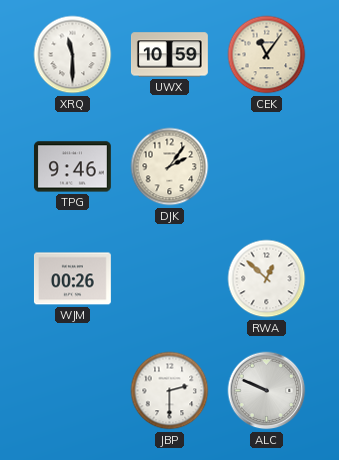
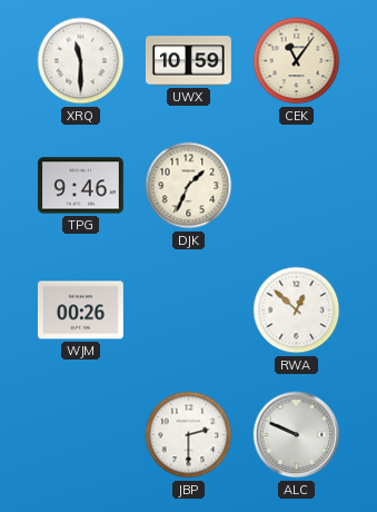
DJK: 2:06 -> 1:34
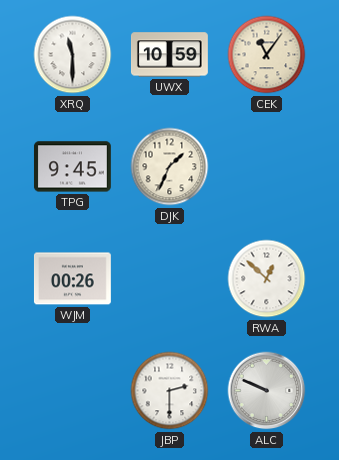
TPG: 9:46 -> 9:45
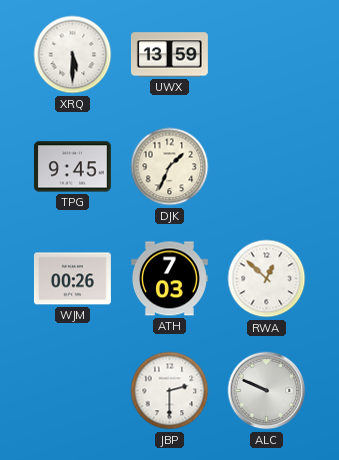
XRQ: 11:30 -> 5:30
UWX: 10:59 -> 13:59
CEK: 11:06 -> none
ATH: none -> 7:03
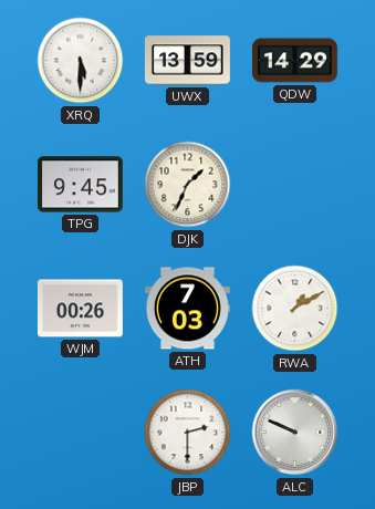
QDW: none -> 14:29
RWA: 12:52 -> 1:10
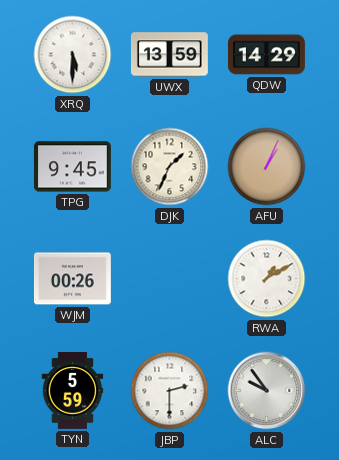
AFU: none -> 1:04
ATH: 7:03 -> none
TYN: none -> 5:59
ALC: 9:49 -> 9:54
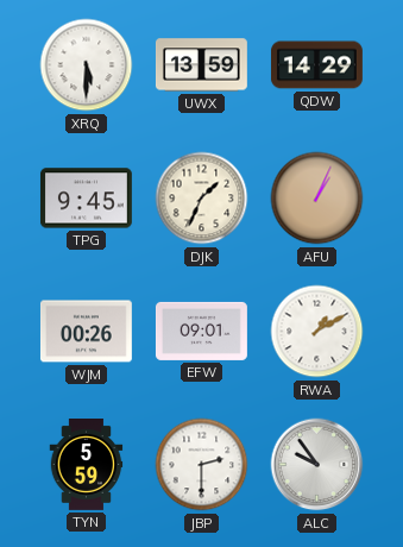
EFW: none -> 09:01
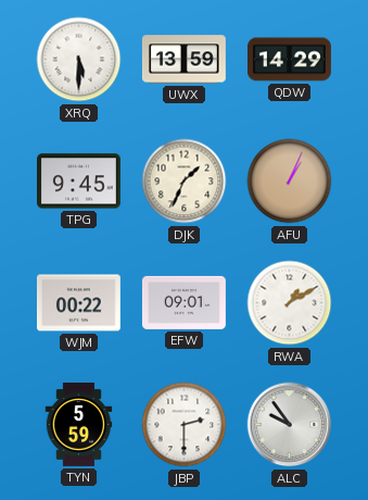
WJM: 00:26 -> 00:22
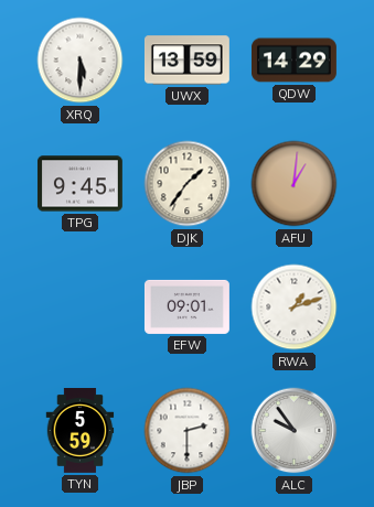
DJK: 1:34 -> 1:36
AFU: 1:04 -> 1:01
WJM: 00:22 -> none
RWA: 1:10 -> 1:12
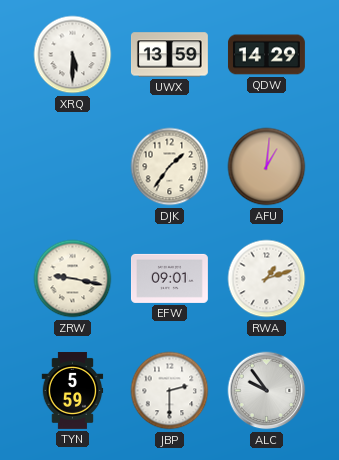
TPG: 9:45 -> none
ZRW: none -> 9:17
